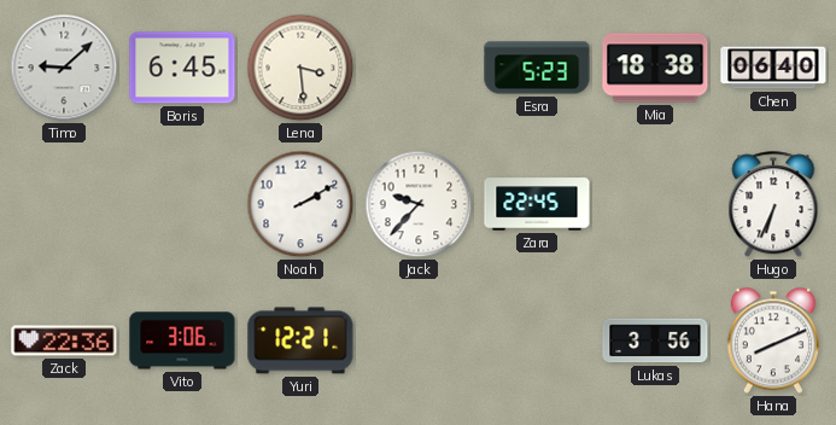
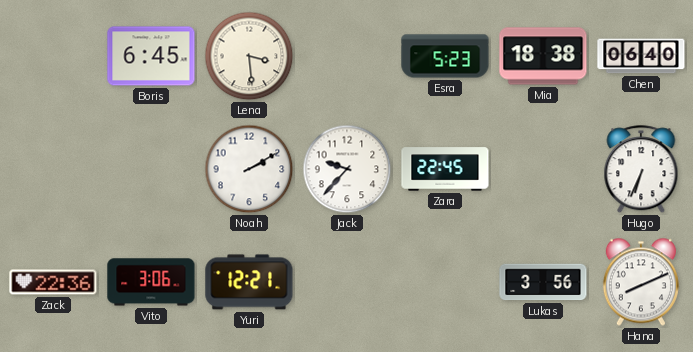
Timo: 9:08 -> none
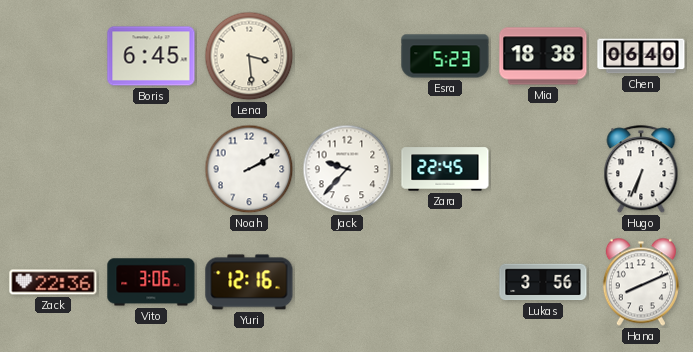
Yuri: 12:21 -> 12:16
